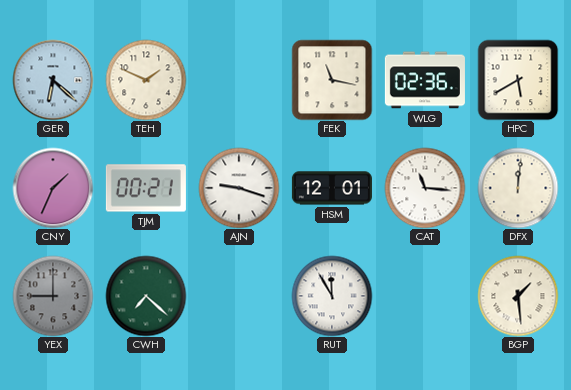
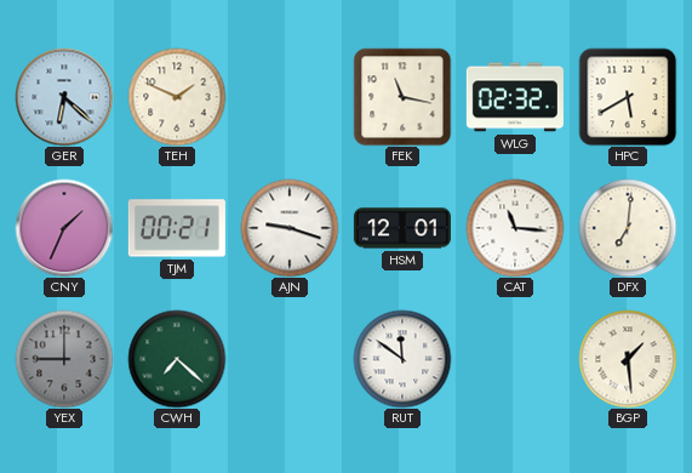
WLG: 02:36 -> 02:32
DFX: 12:01 -> 7:01
RUT: 11:55 -> 11:51
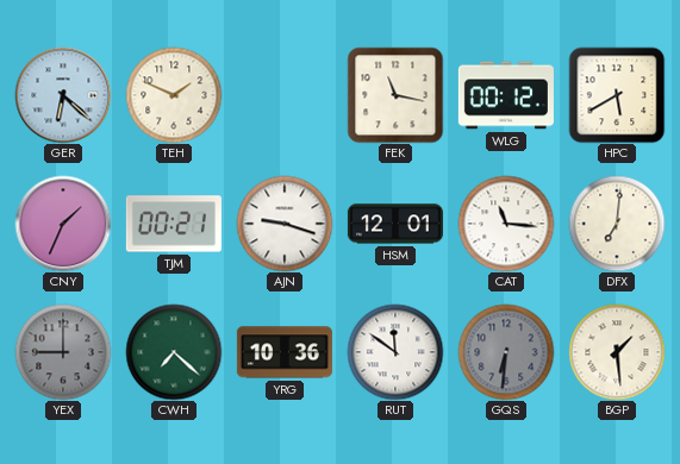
WLG: 02:32 -> 00:12
YRG: none -> 10:36
GQS: none -> 6:31
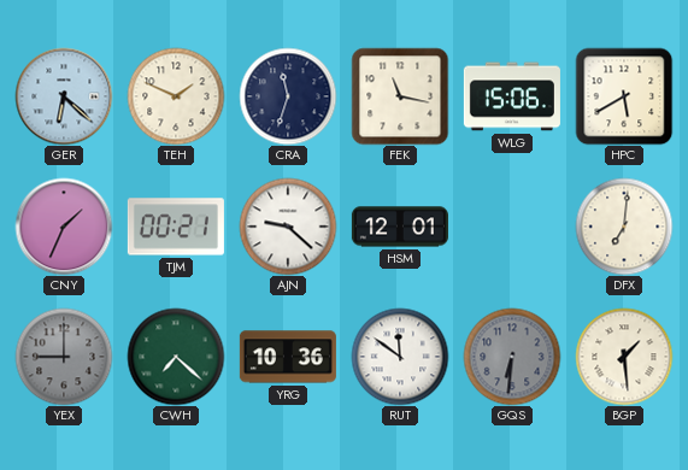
CRA: none -> 11:33
WLG: 00:12 -> 15:06
AJN: 9:18 -> 9:22
CAT: 11:16 -> none
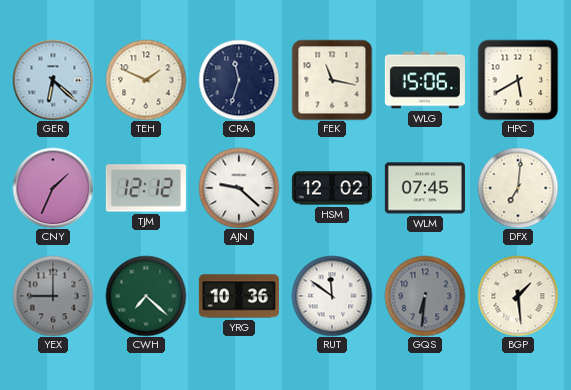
TJM: 00:21 -> 12:12
HSM: 12:01 -> 12:02
WLM: none -> 07:45
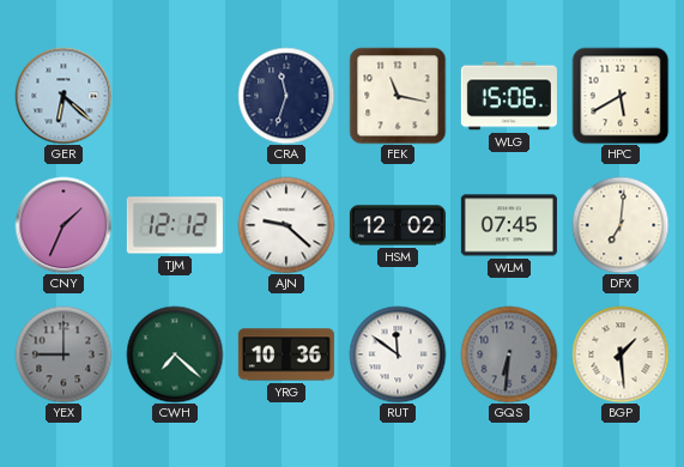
TEH: 1:49 -> none
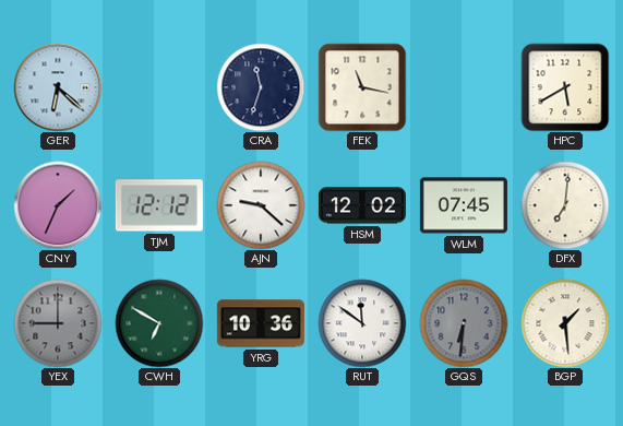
WLG: 15:06 -> none
CWH: 7:22 -> 6:50
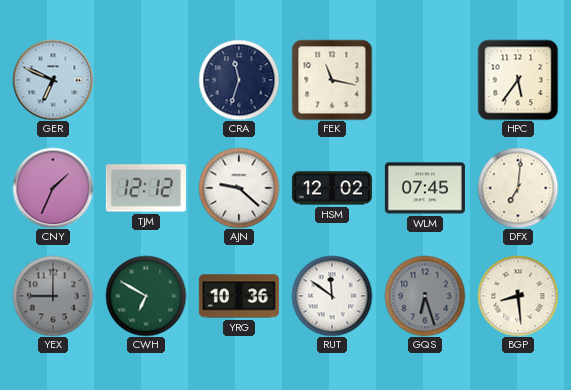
GER: 6:22 -> 6:49
HPC: 5:40 -> 5:36
GQS: 6:31 -> 6:27
BGP: 1:29 -> 8:29
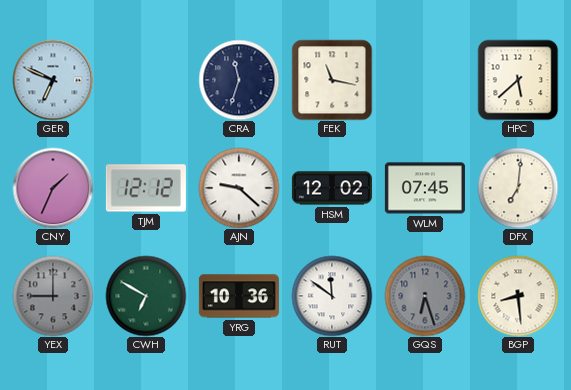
HPC: 5:36 -> 5:38
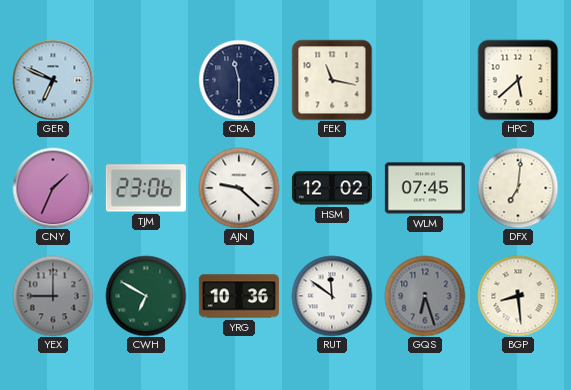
CRA: 11:33 -> 11:30
TJM: 12:12 -> 23:06
